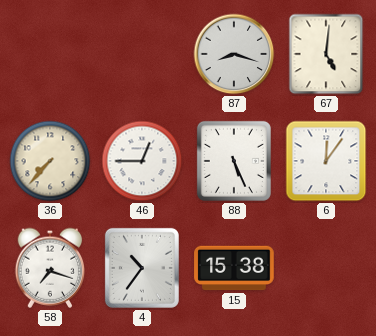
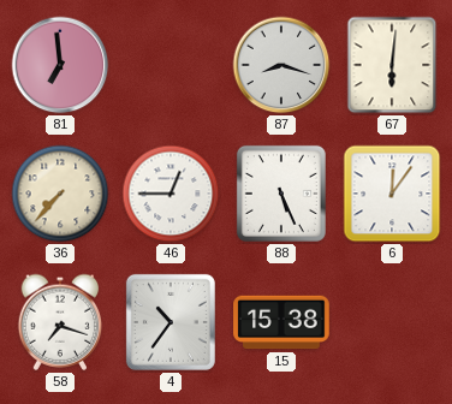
81: none -> 6:59
67: 5:01 -> 6:01
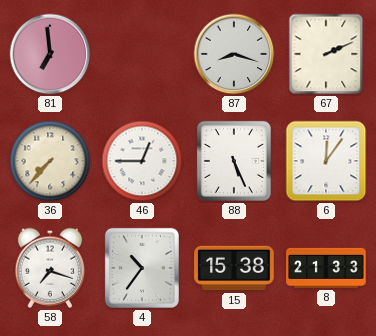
67: 6:01 -> 2:11
8: none -> 21:33
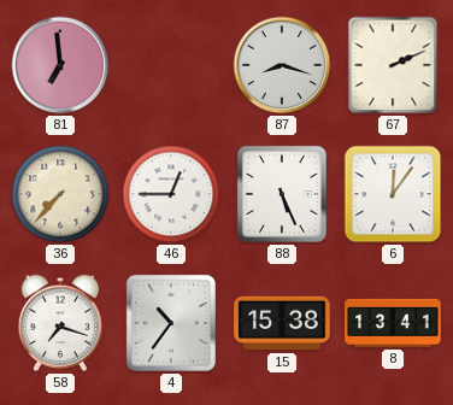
8: 21:33 -> 13:41
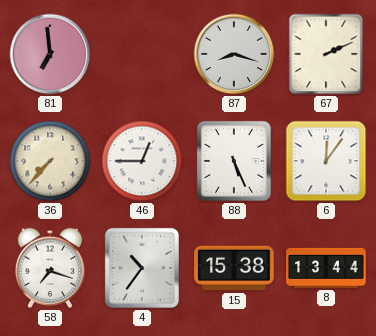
8: 13:41 -> 13:44
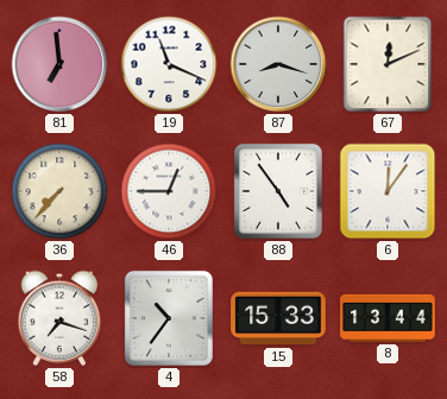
19: none -> 11:19
67: 2:11 -> 12:11
88: 5:26 -> 4:54
15: 15:38 -> 15:33
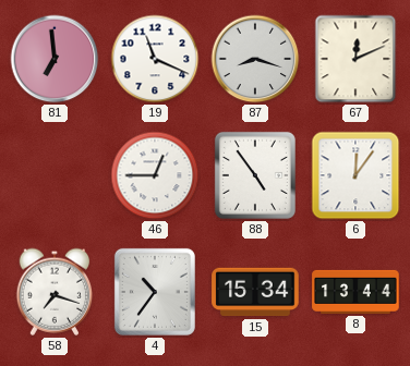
36: 7:37 -> none
15: 15:33 -> 15:34
